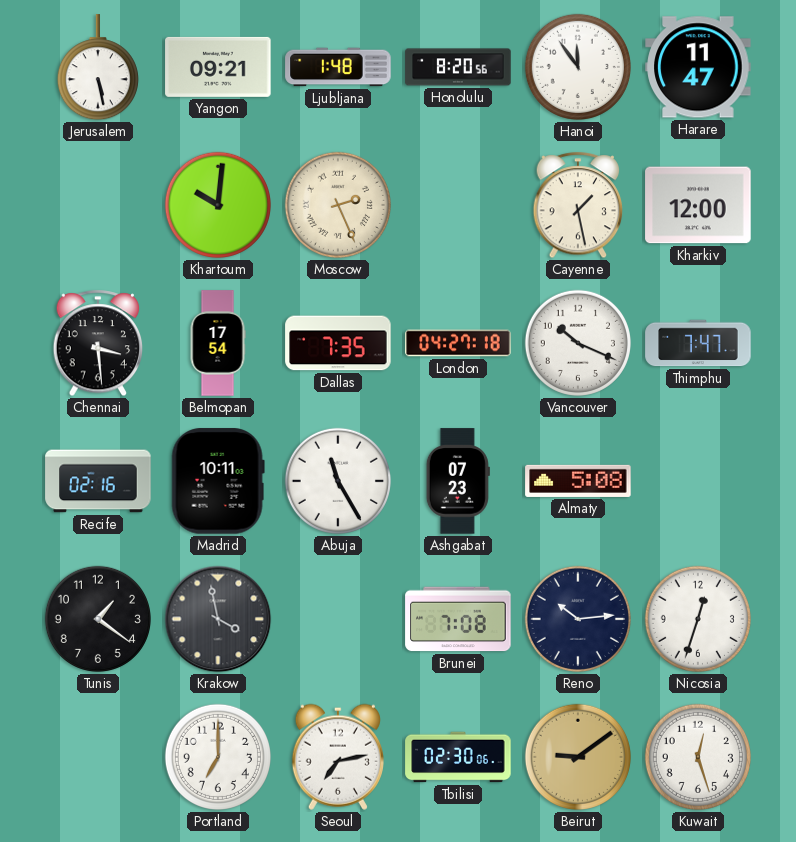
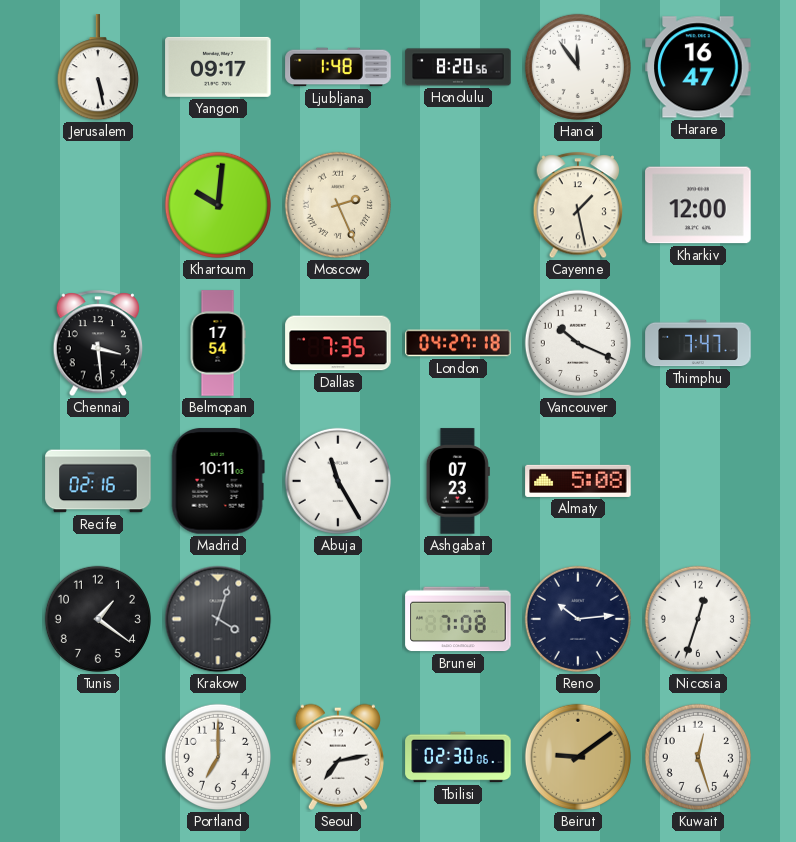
Yangon: 09:21 -> 09:17
Harare: 11:47 -> 16:47
Krakow: 3:58 -> 4:03
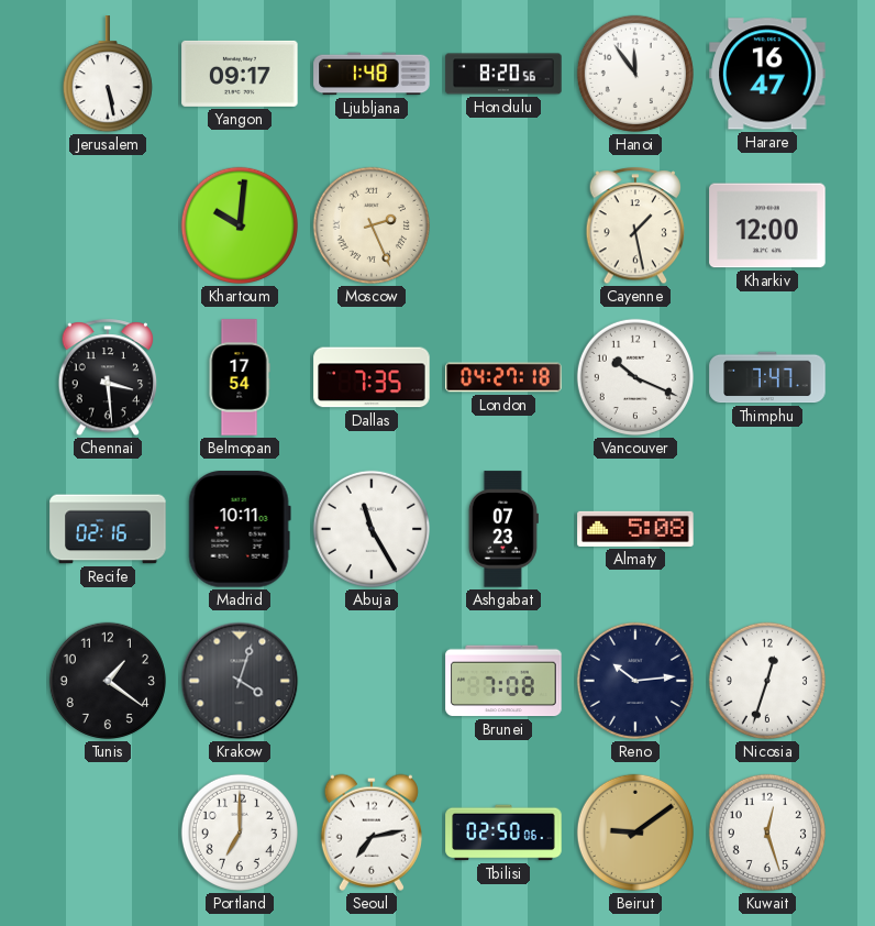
Tbilisi: 02:30 -> 02:50
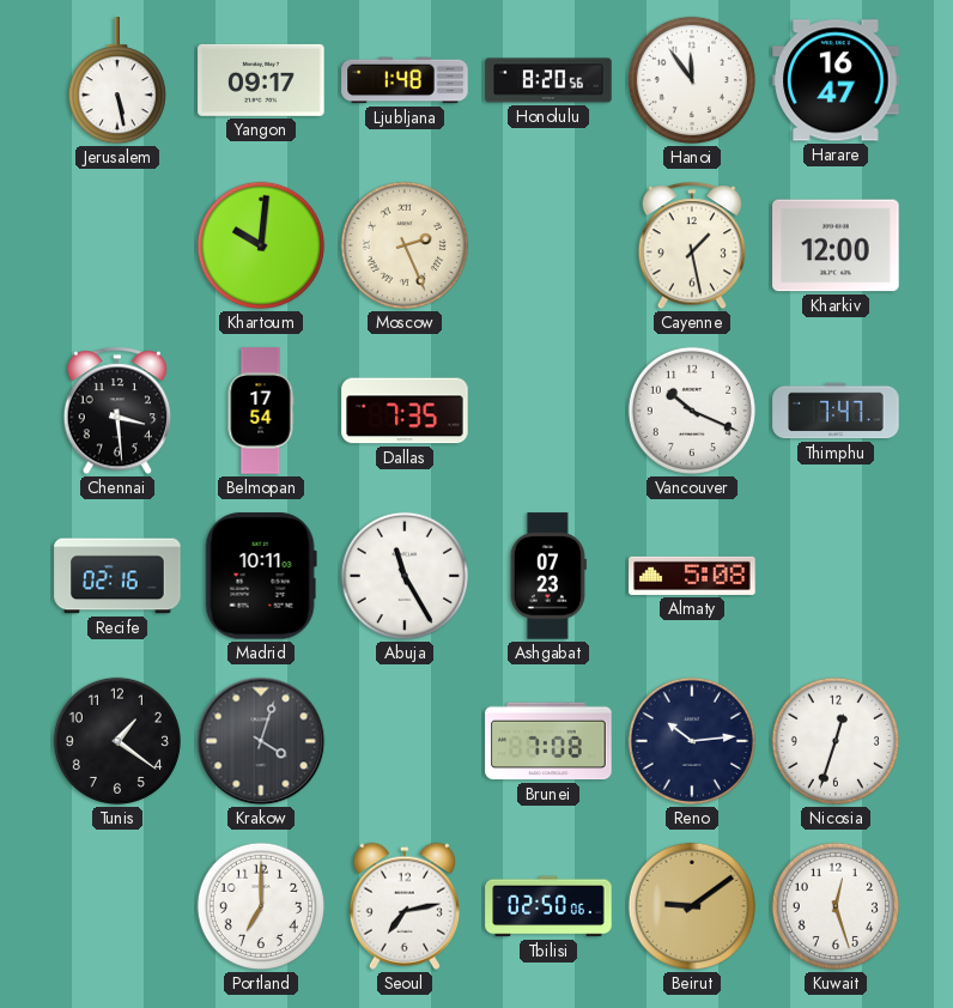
London: 04:27 -> none
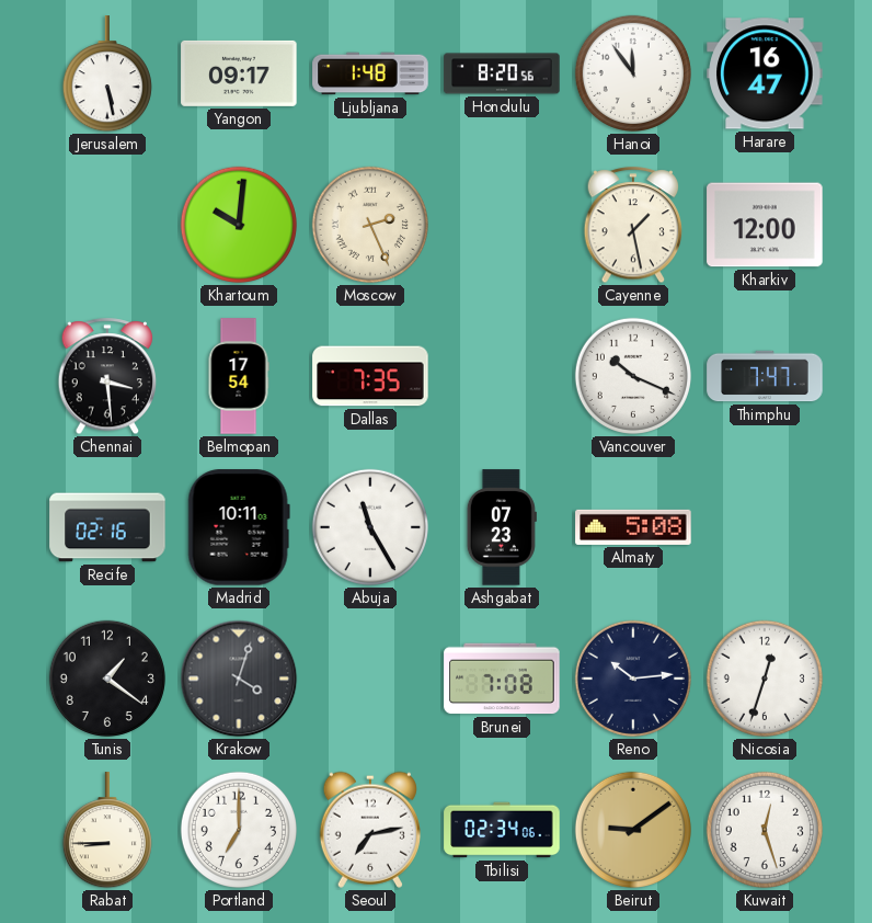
Rabat: none -> 8:45
Tbilisi: 02:50 -> 02:34
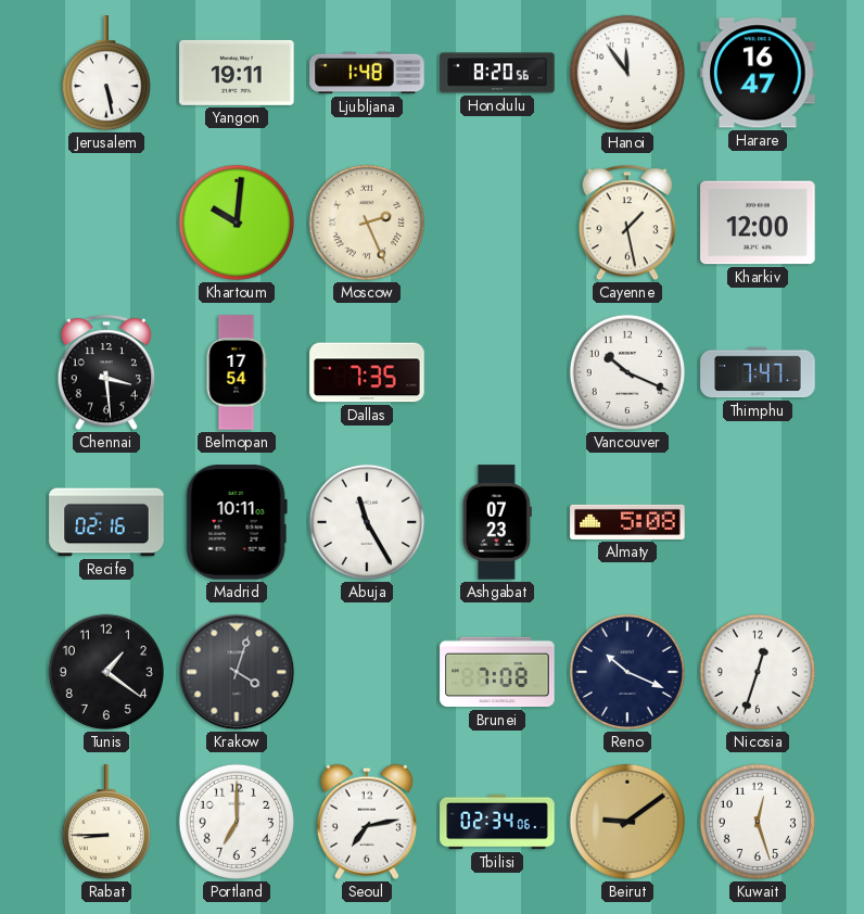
Yangon: 09:17 -> 19:11
Reno: 10:14 -> 10:19
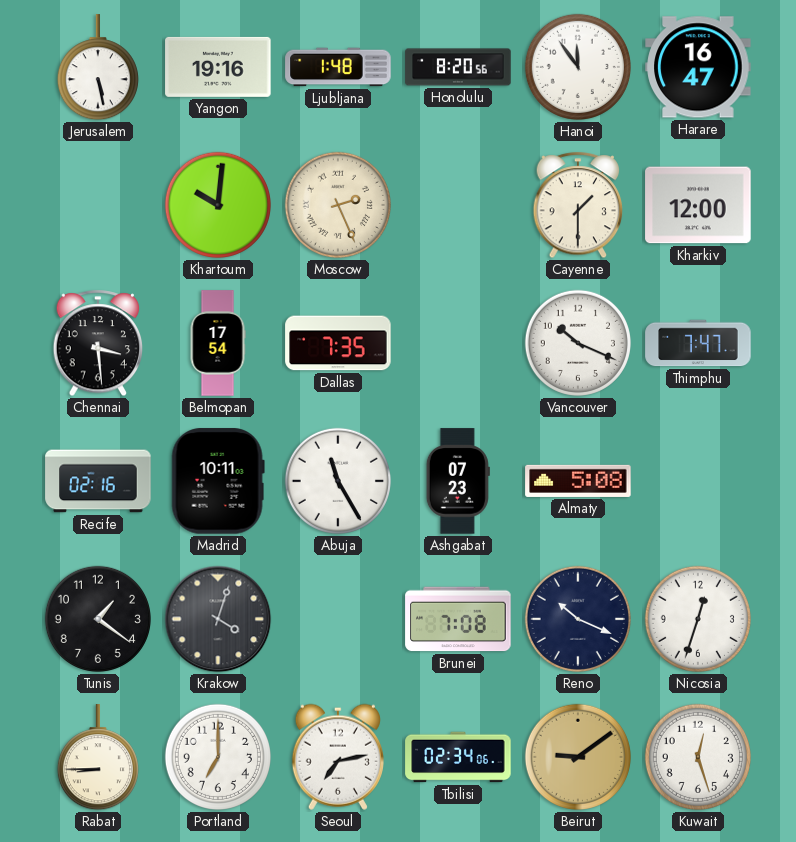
Yangon: 19:11 -> 19:16
Cayenne: 1:28 -> 1:30
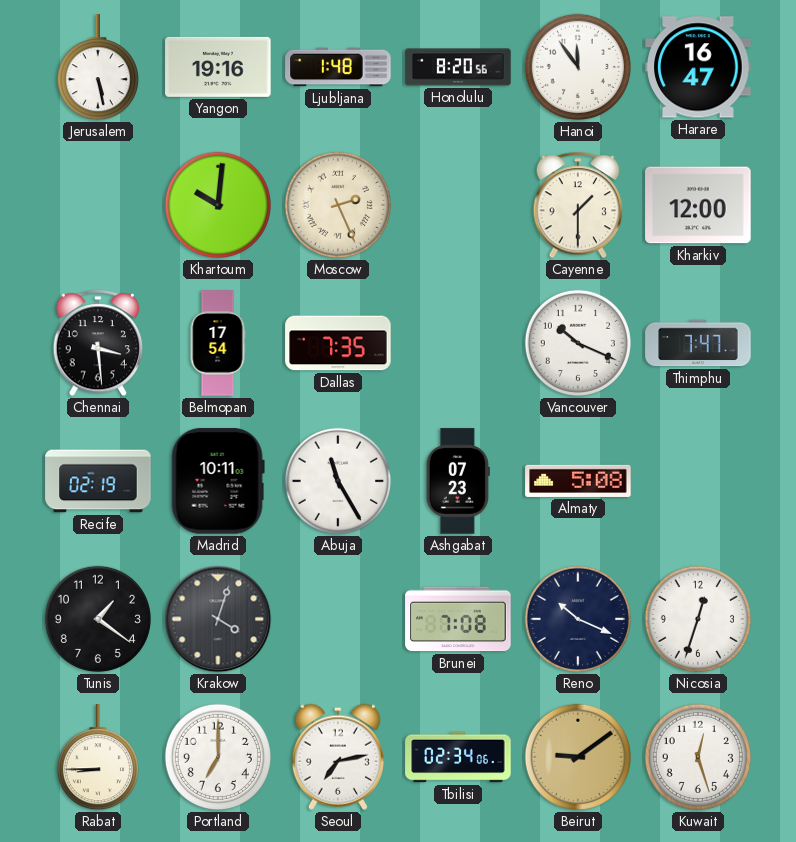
Recife: 02:16 -> 02:19
